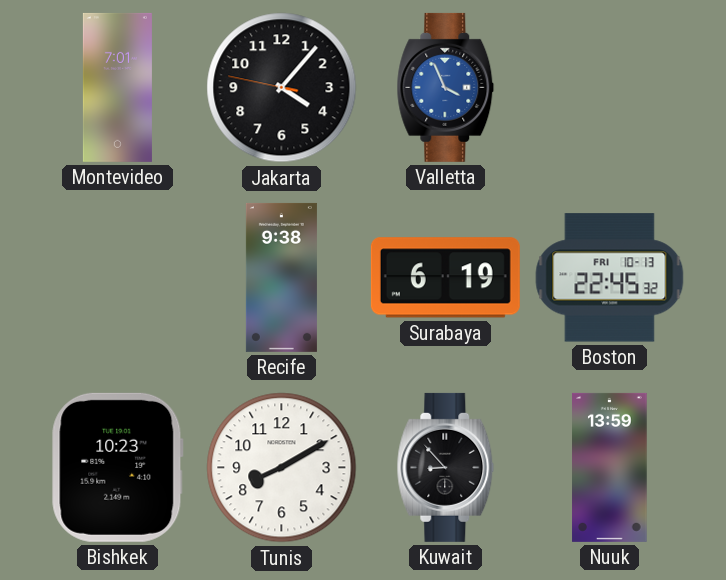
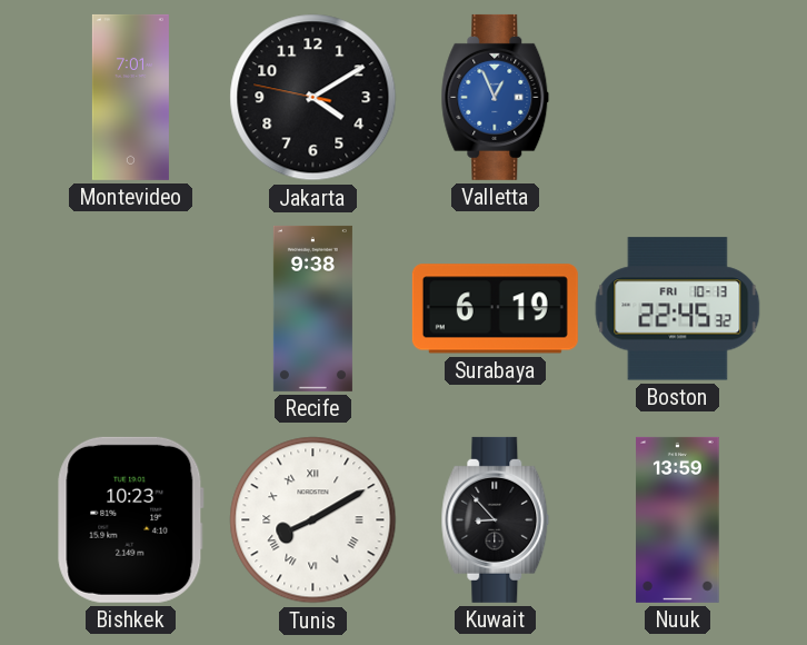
Jakarta: 4:06 -> 4:09
Valletta: 3:56 -> 12:56
Tunis numerals: Arabic -> Roman
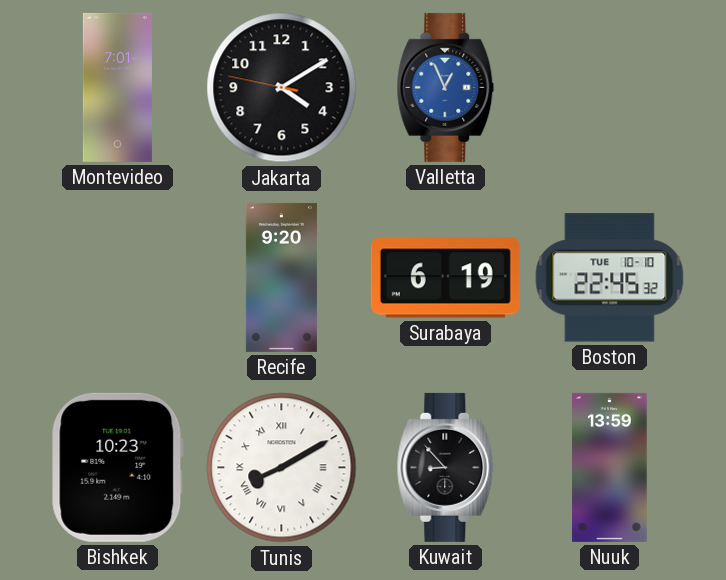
Recife: 9:38 -> 9:20
Boston date: FRI 10-13 -> TUE 10-10
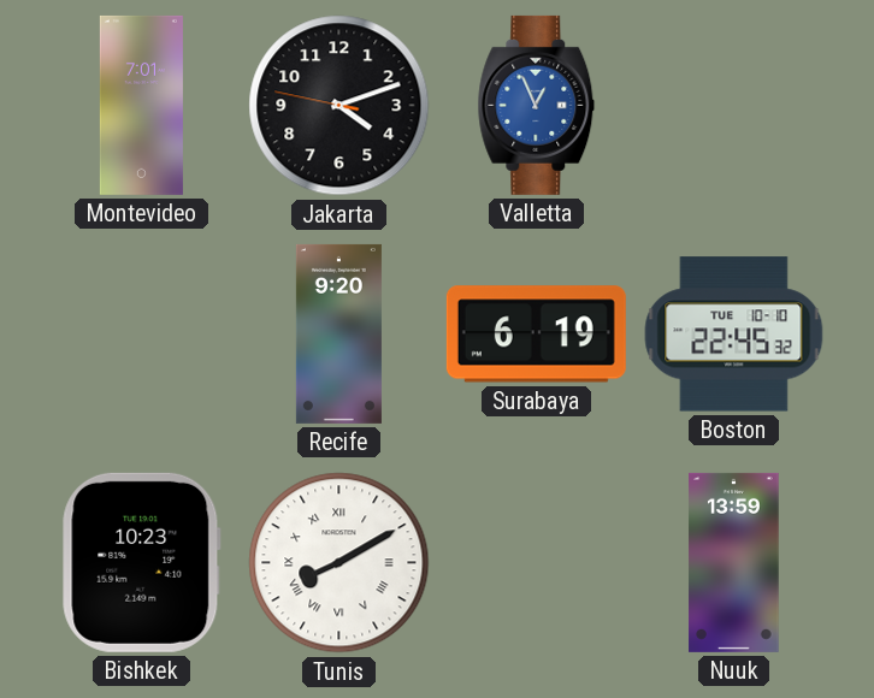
Jakarta: 4:09 -> 4:11
Kuwait: 8:53 -> none
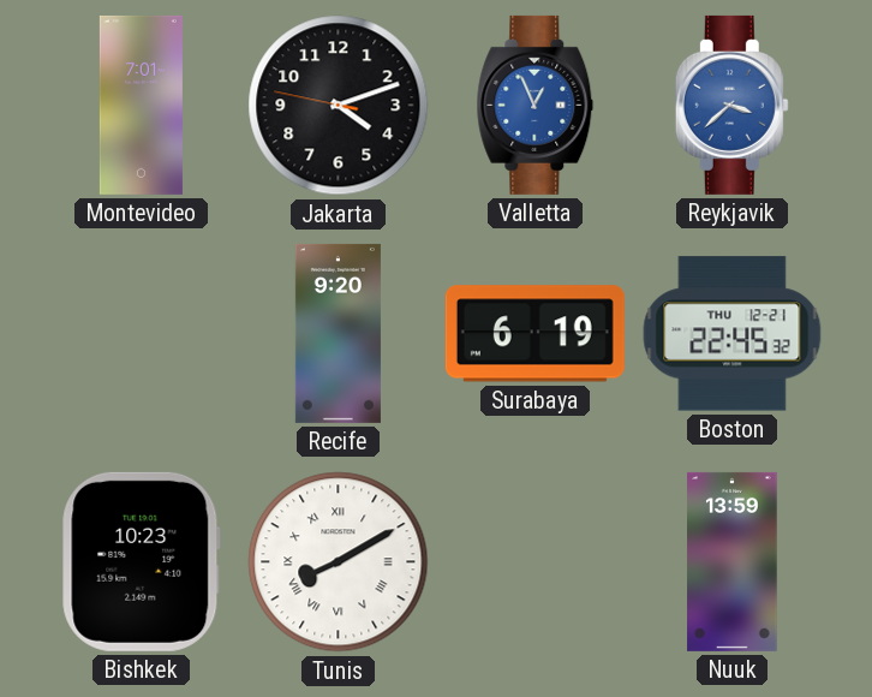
Reykjavik: none -> 3:38
Boston date: TUE 10-10 -> THU 12-21
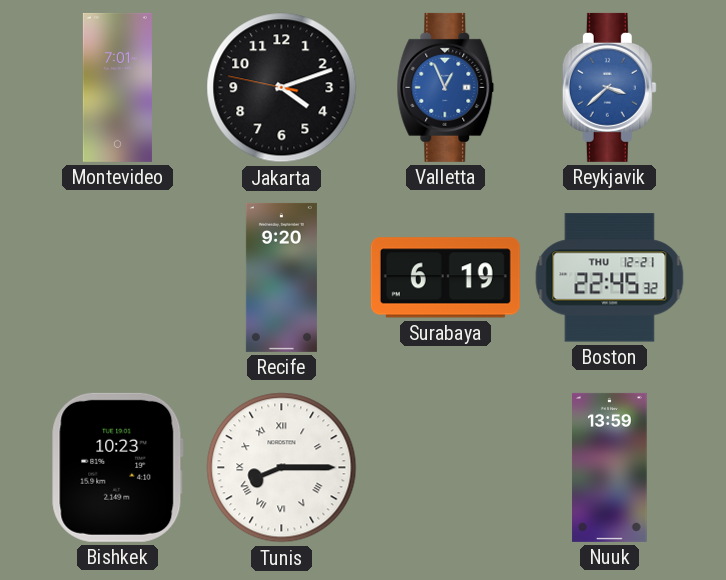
Tunis: 8:10 -> 8:15
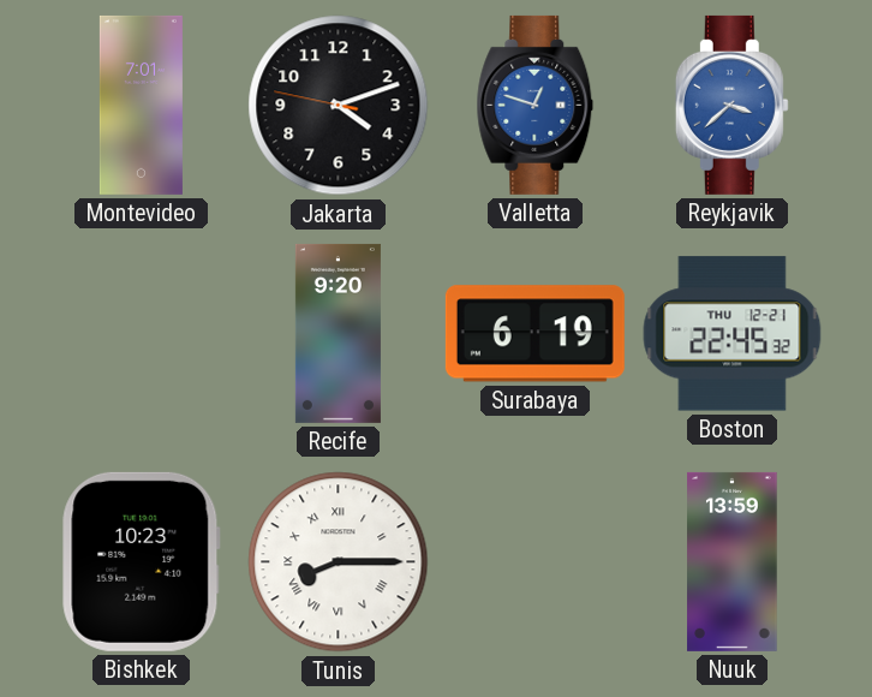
Valletta: 12:56 -> 12:48
